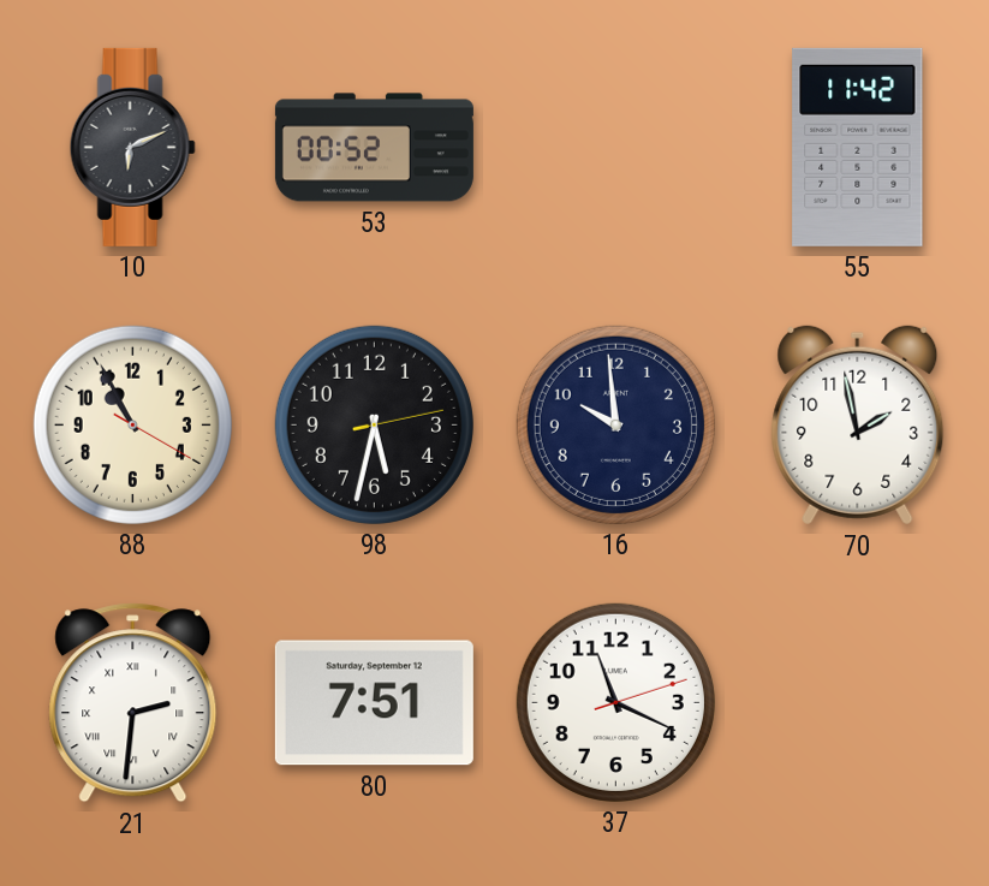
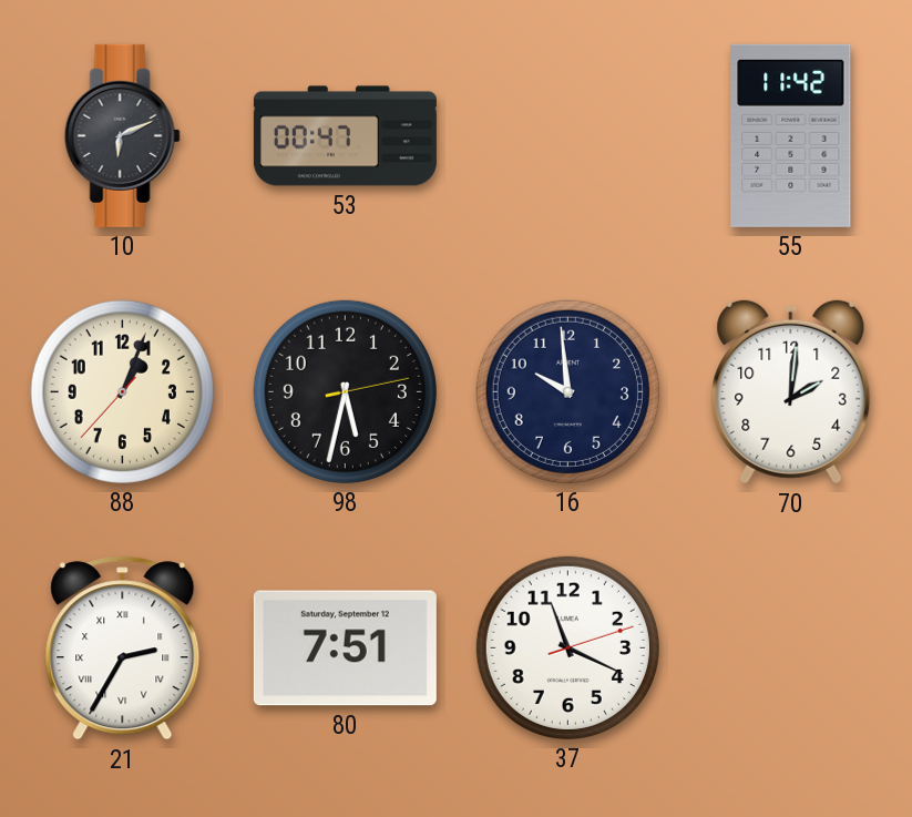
53: 00:52 -> 00:47
88: 10:55 -> 1:03
70: 1:58 -> 2:01
21: 2:31 -> 2:35
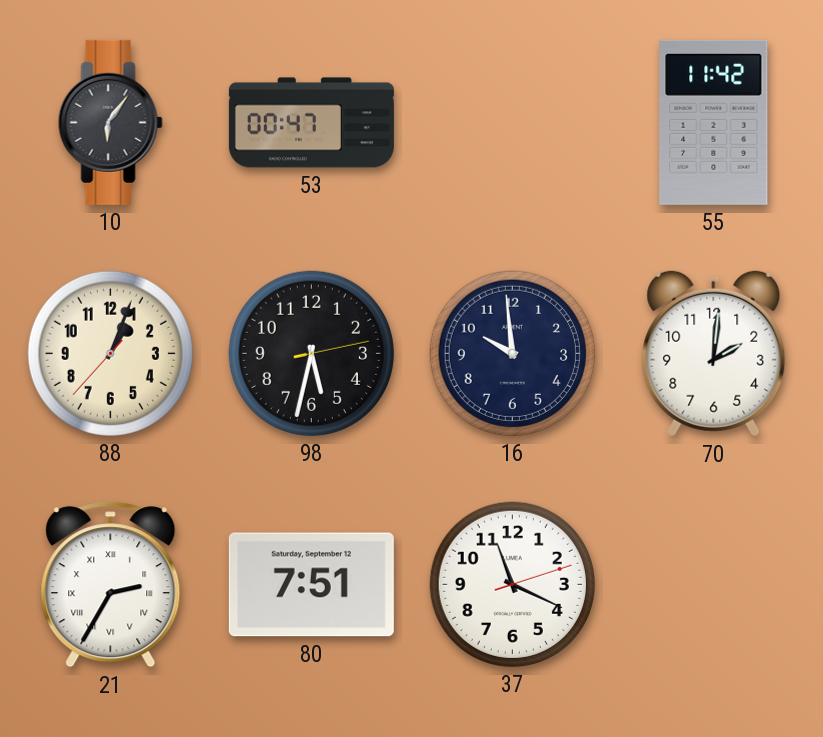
10: 6:11 -> 6:06
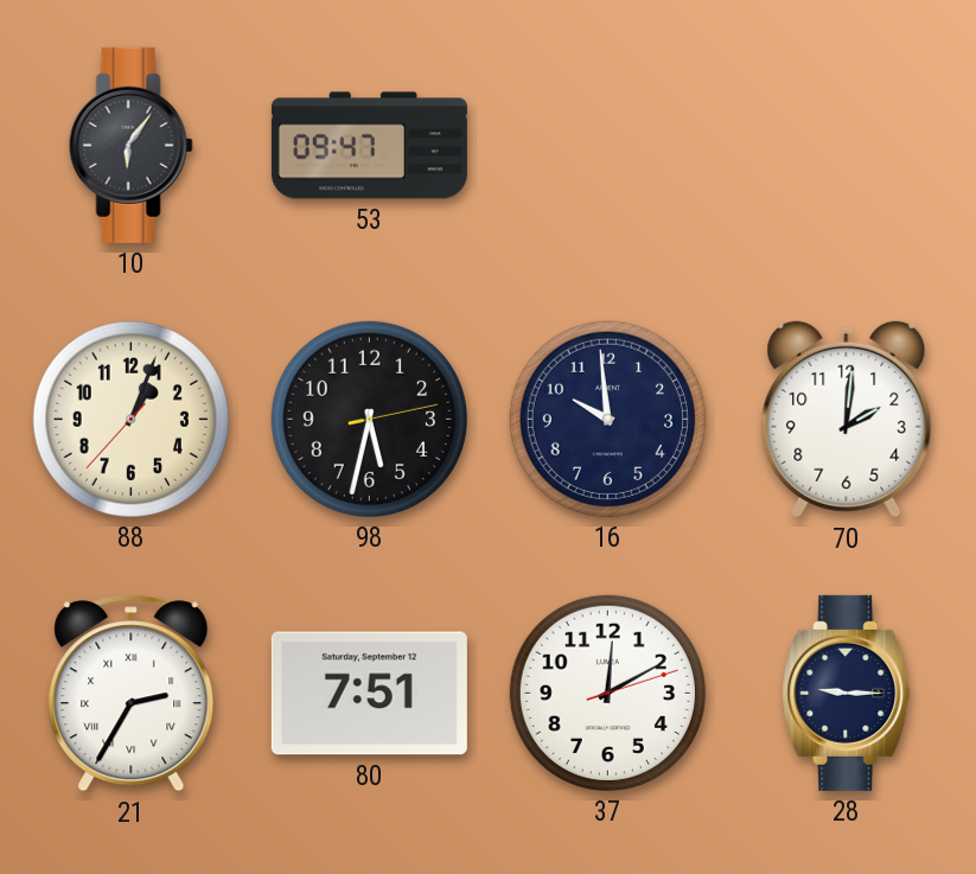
53: 00:47 -> 09:47
55: 11:42 -> none
37: 11:19 -> 12:10
28: none -> 9:15
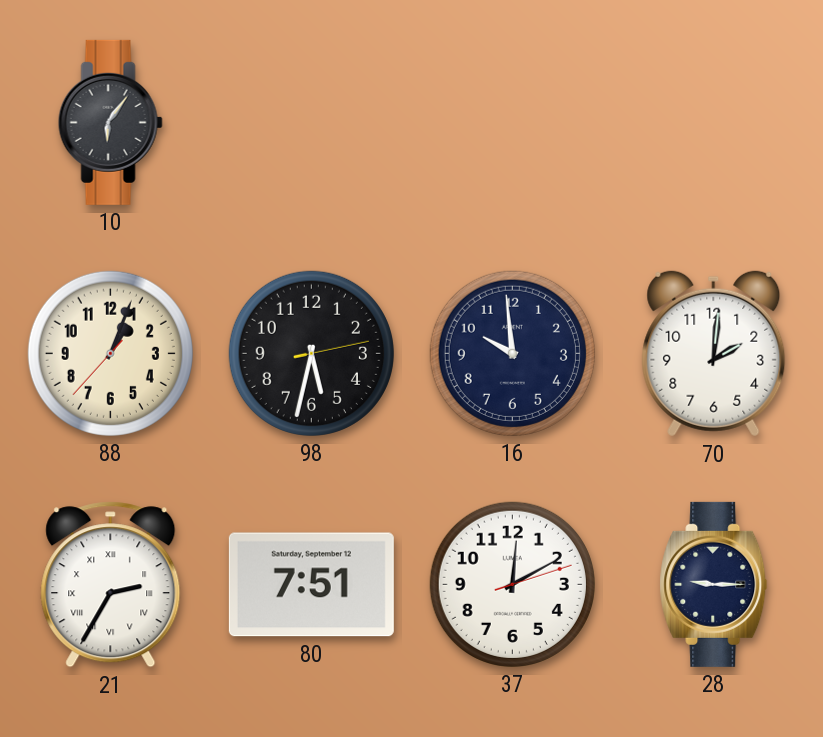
53: 09:47 -> none
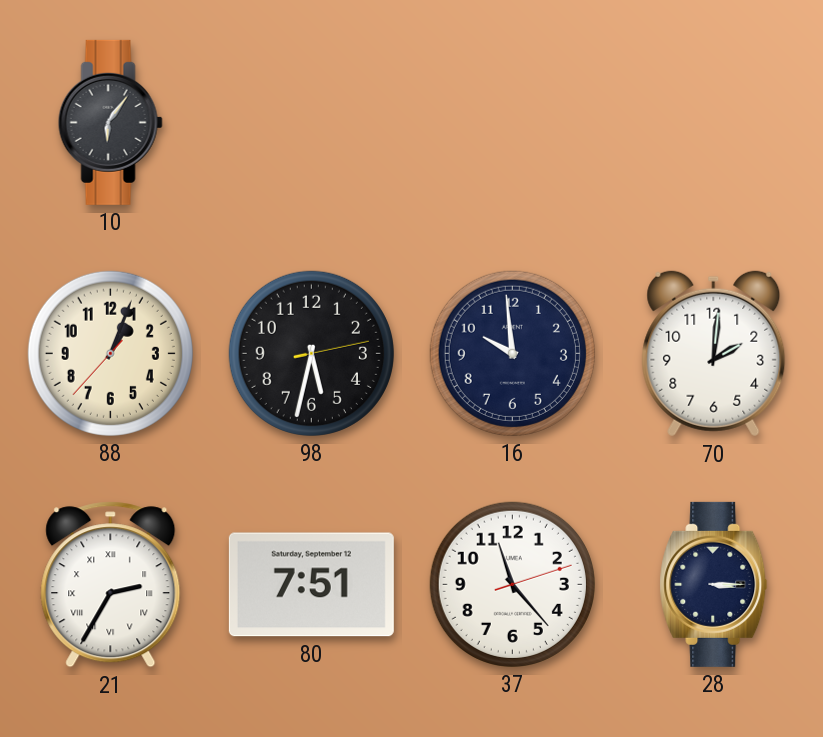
37: 12:10 -> 11:23
28: 9:15 -> 3:15
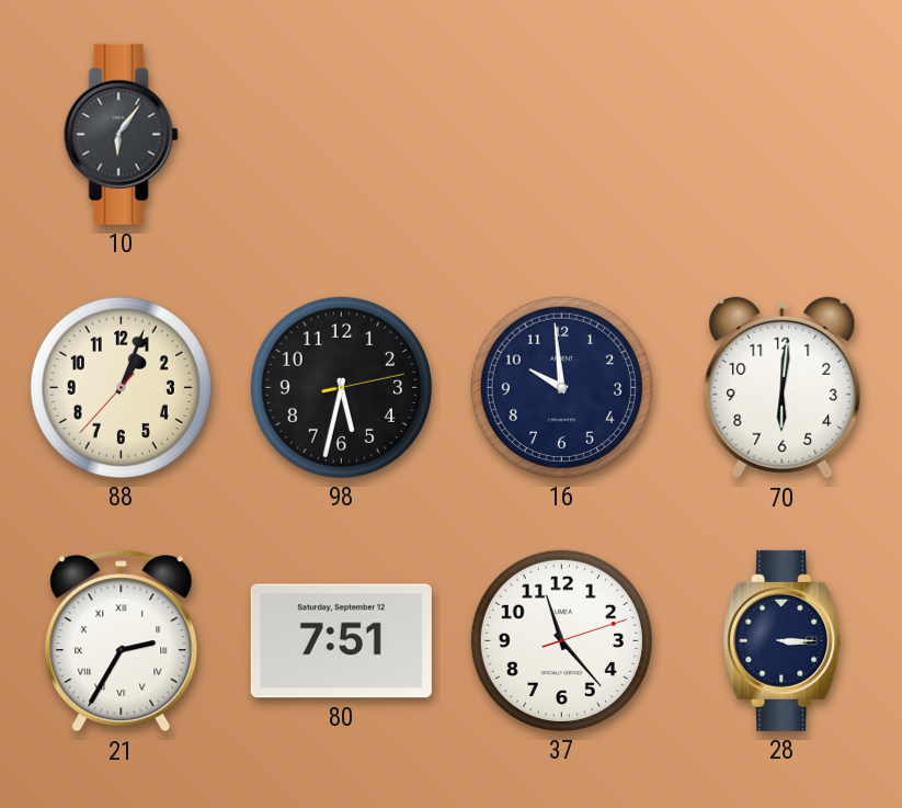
70: 2:01 -> 6:01
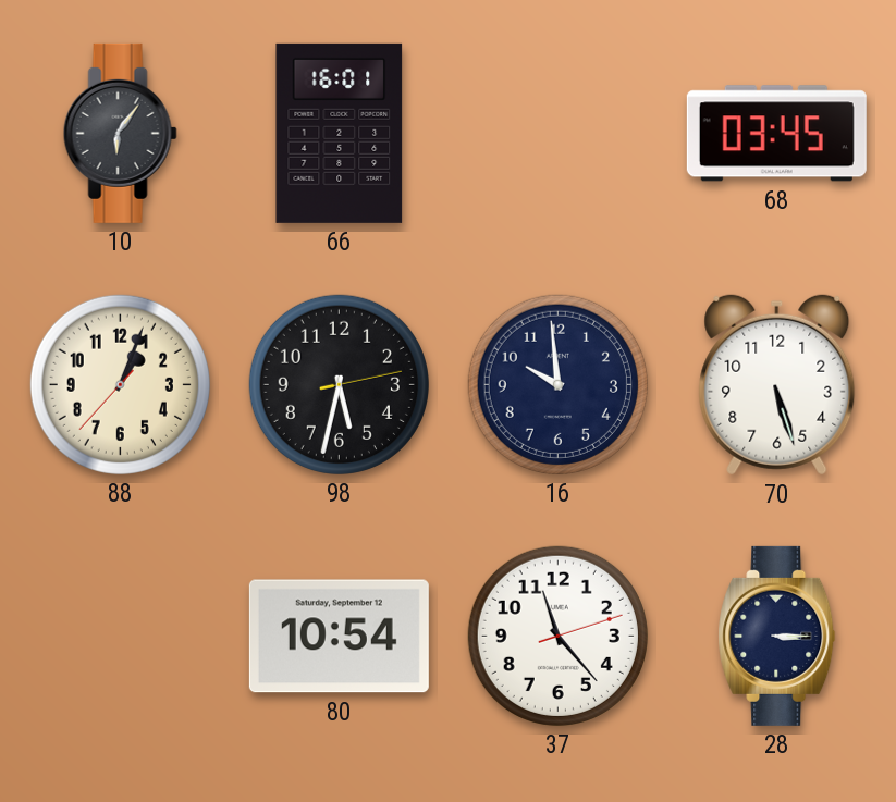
66: none -> 16:01
68: none -> 03:45
70: 6:01 -> 5:27
21: 2:35 -> none
80: 7:51 -> 10:54
